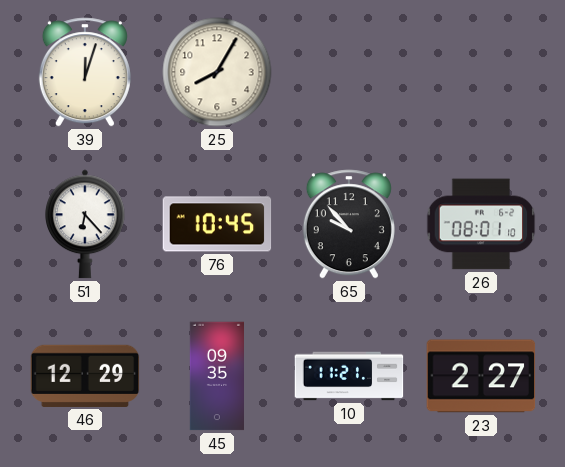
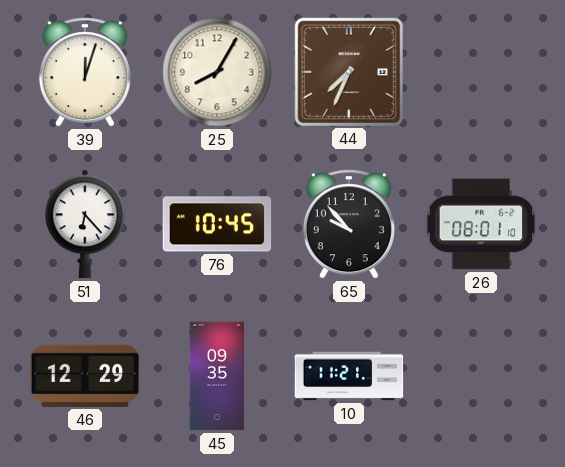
44: none -> 7:34
23: 2:27 -> none
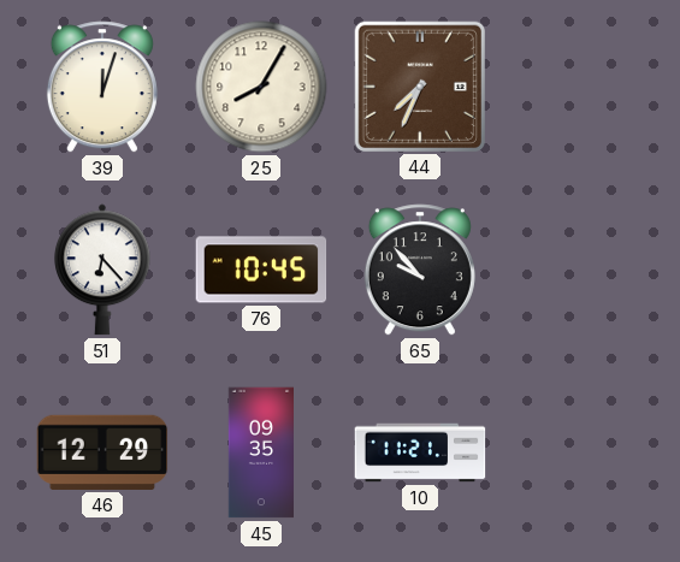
26: 08:01 -> none
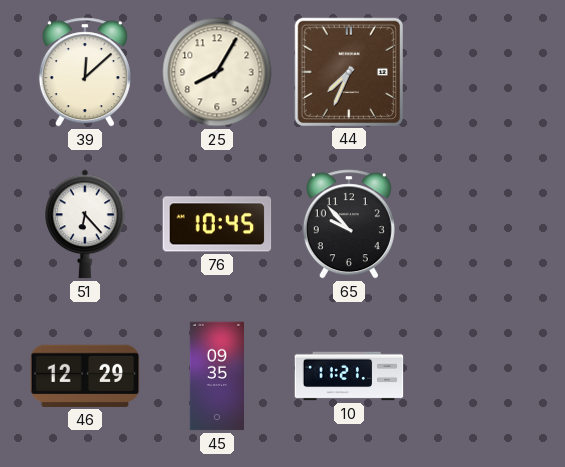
39: 12:03 -> 12:08
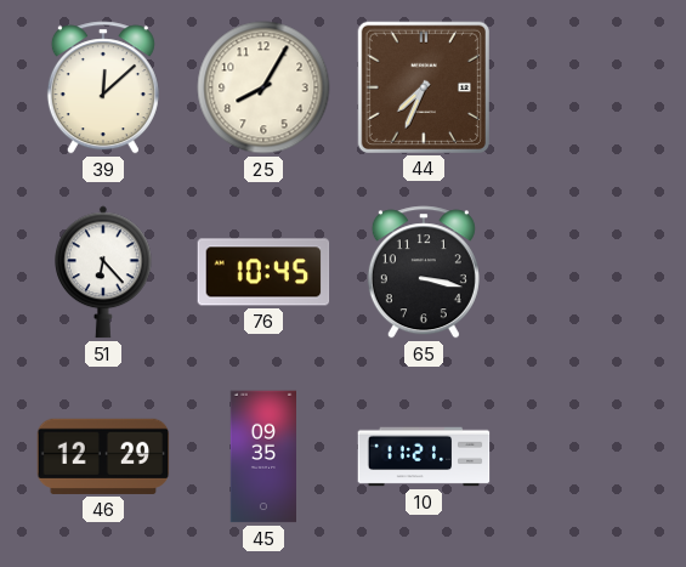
65: 9:53 -> 3:17
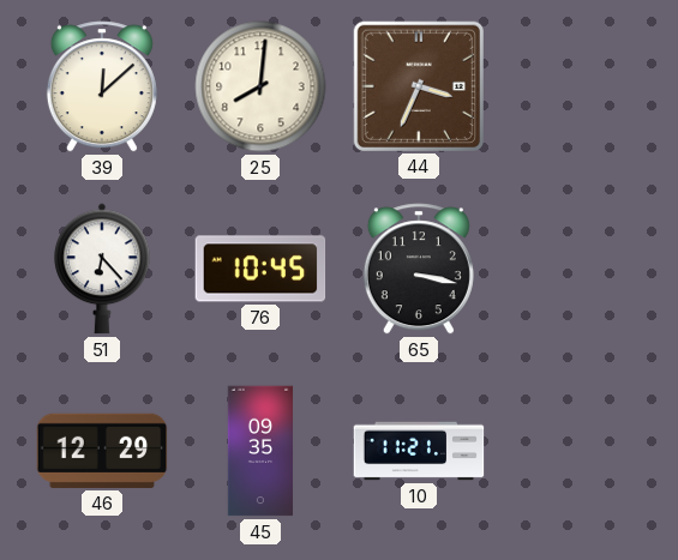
25: 8:05 -> 8:01
44: 7:34 -> 3:34
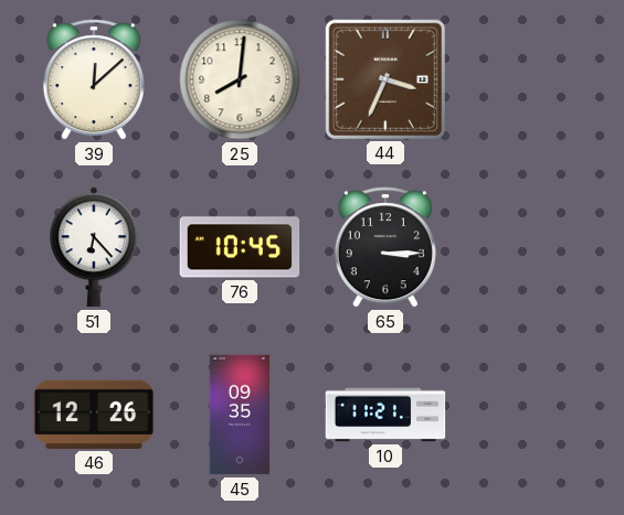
65: 3:17 -> 3:15
46: 12:29 -> 12:26
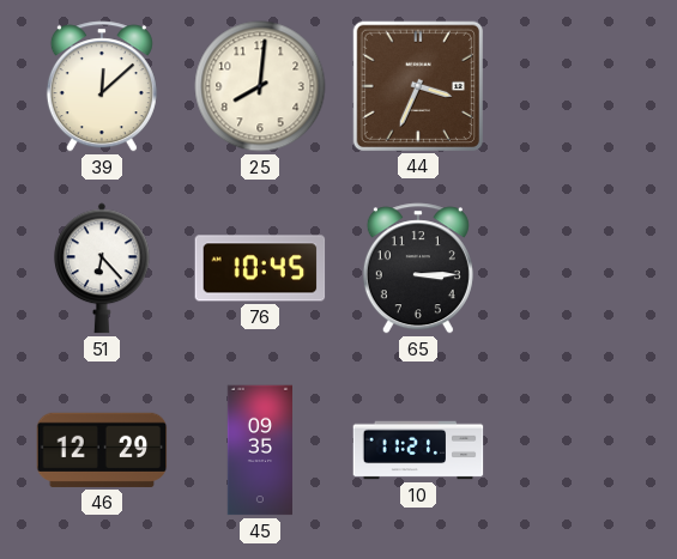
46: 12:26 -> 12:29
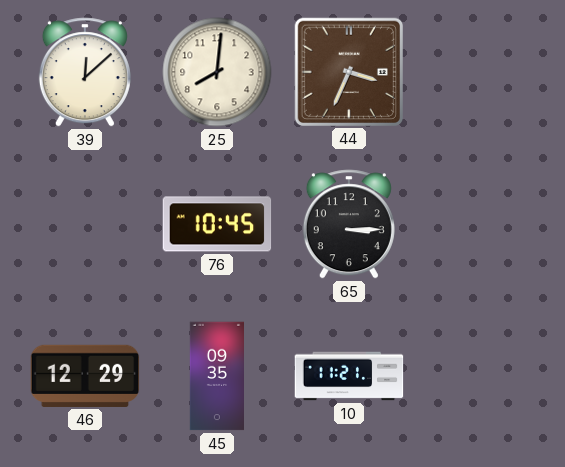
51: 6:23 -> none
